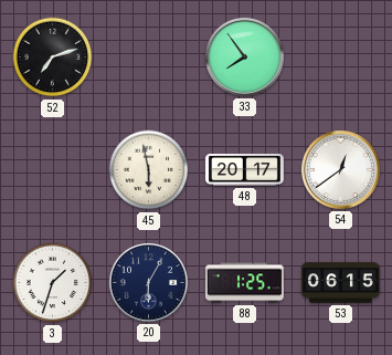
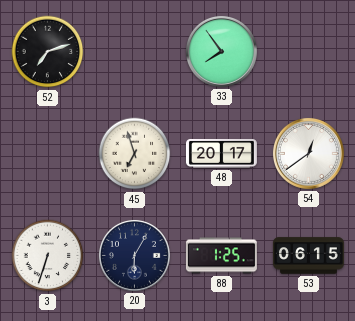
45: 5:58 -> 6:57
3: 1:33 -> 6:33
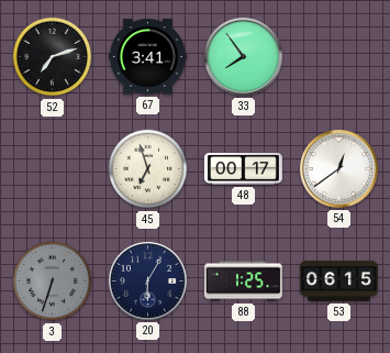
67: none -> 3:41
48: 20:17 -> 00:17
3 dial: white -> grey
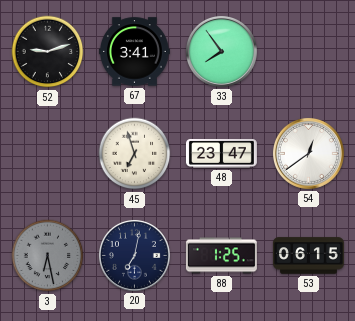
52: 7:12 -> 9:12
48: 00:17 -> 23:47
3: 6:33 -> 6:28
20: 6:05 -> 7:02
